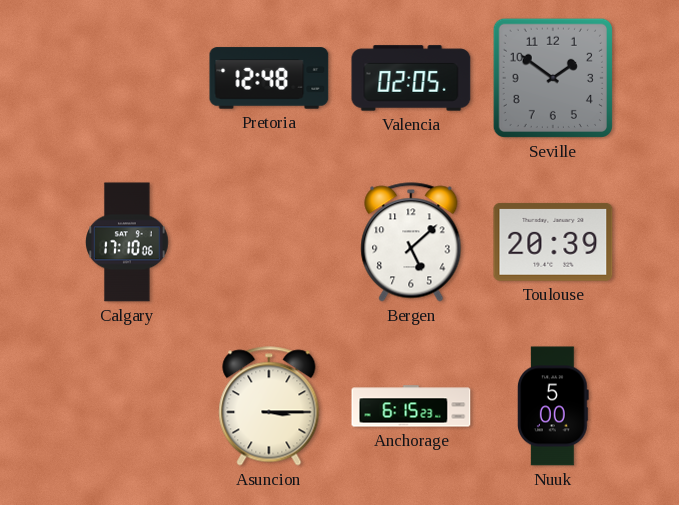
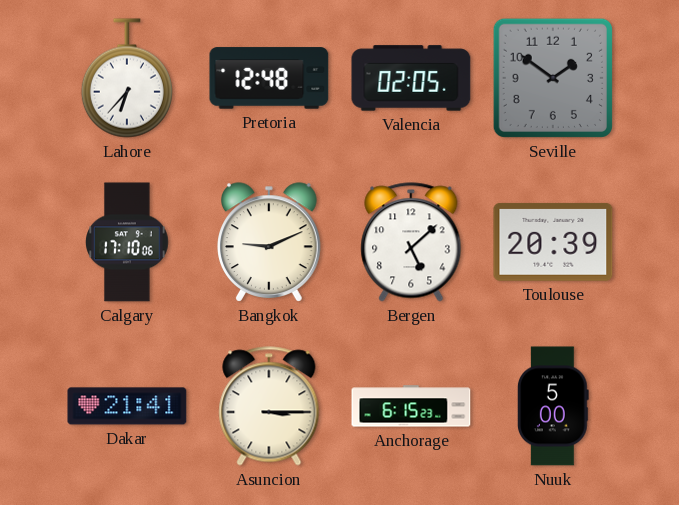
Lahore: none -> 6:37
Bangkok: none -> 9:11
Dakar: none -> 21:41
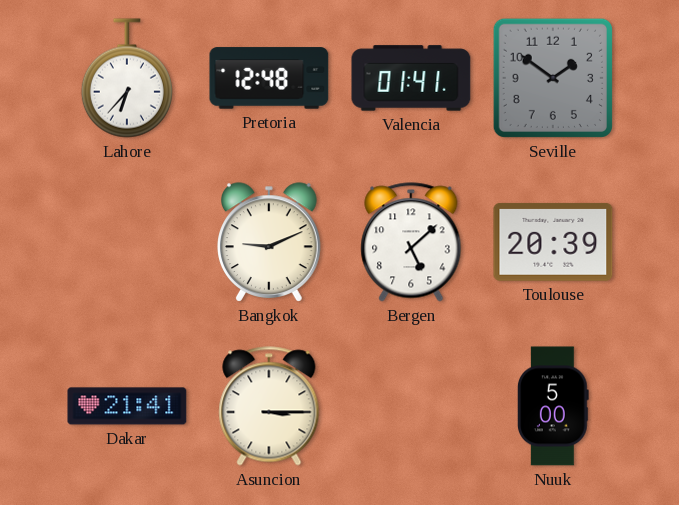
Valencia: 02:05 -> 01:41
Calgary: 17:10 -> none
Anchorage: 6:15 -> none
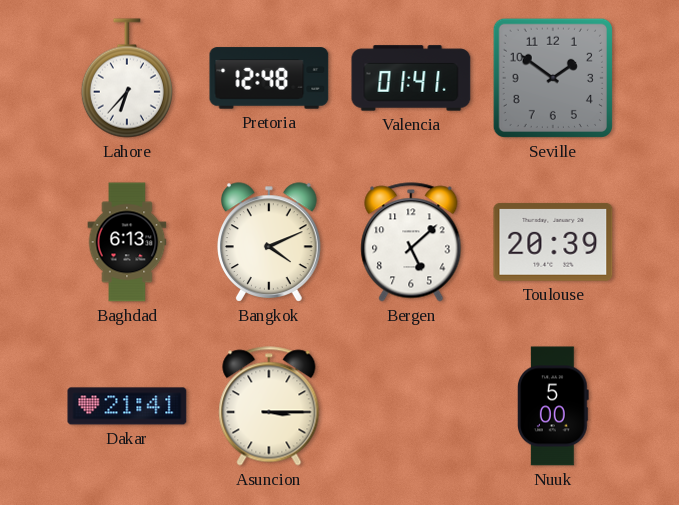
Baghdad: none -> 6:13
Bangkok: 9:11 -> 4:11
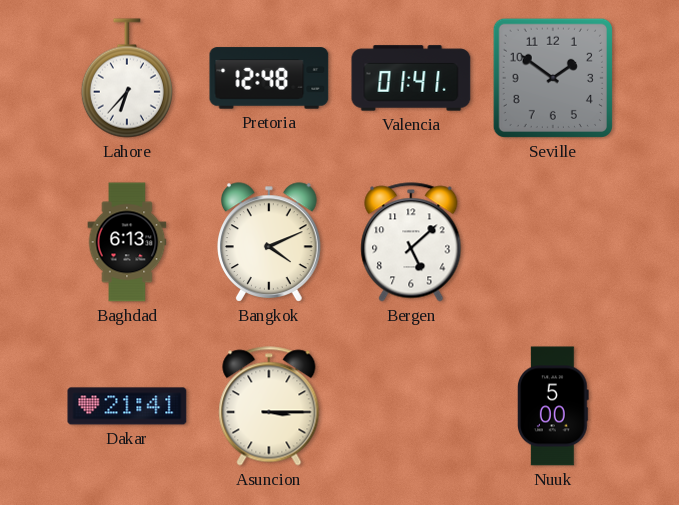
Toulouse: 20:39 -> none
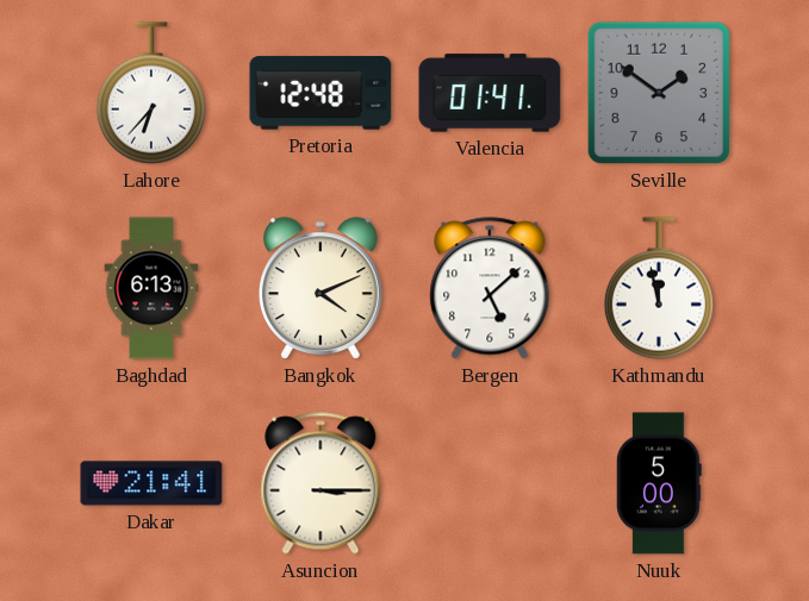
Kathmandu: none -> 11:58
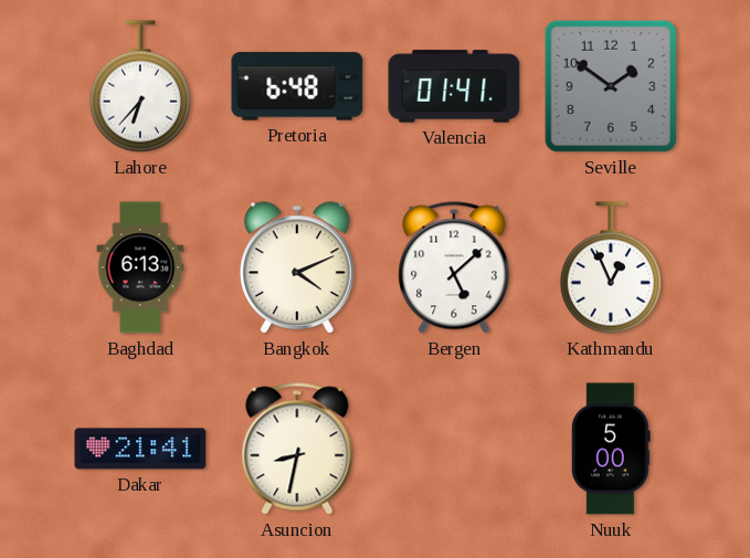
Pretoria: 12:48 -> 6:48
Kathmandu: 11:58 -> 12:56
Asuncion: 3:15 -> 8:32
